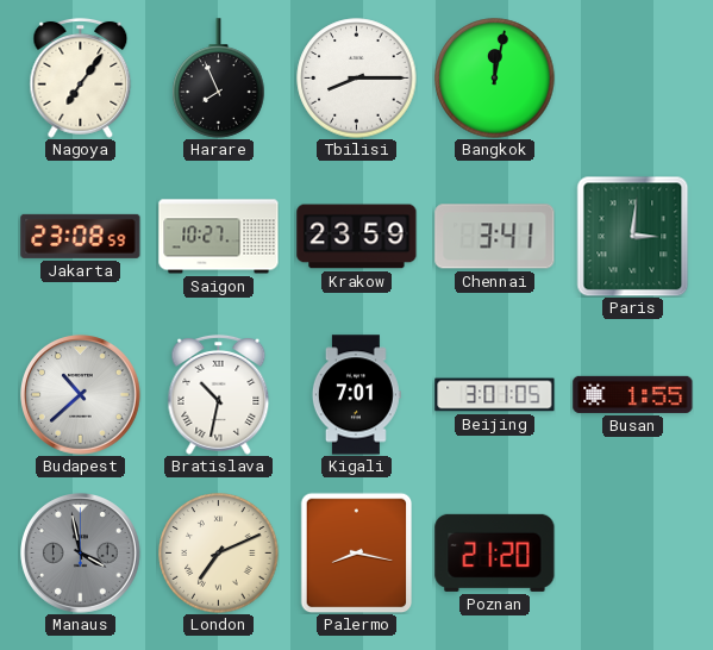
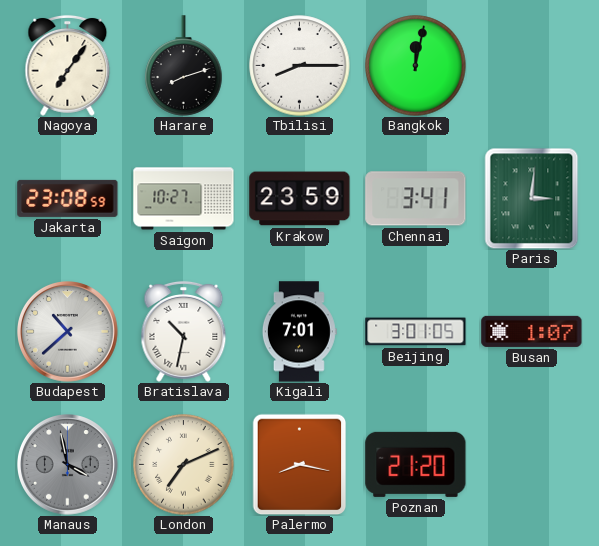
Harare: 7:56 -> 8:12
Busan: 1:55 -> 1:07
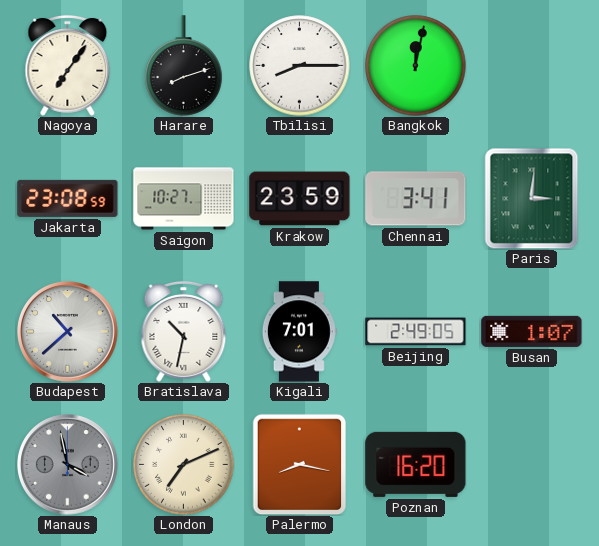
Beijing: 3:01 -> 2:49
Poznan: 21:20 -> 16:20
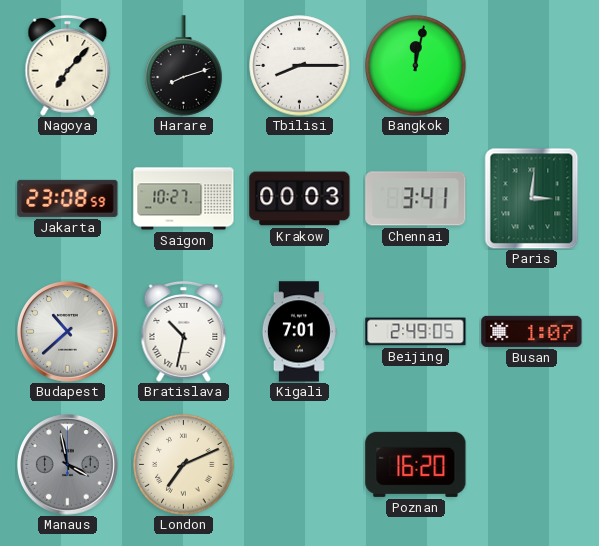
Nagoya: 7:06 -> 7:07
Krakow: 23:59 -> 00:03
Palermo: 8:17 -> none
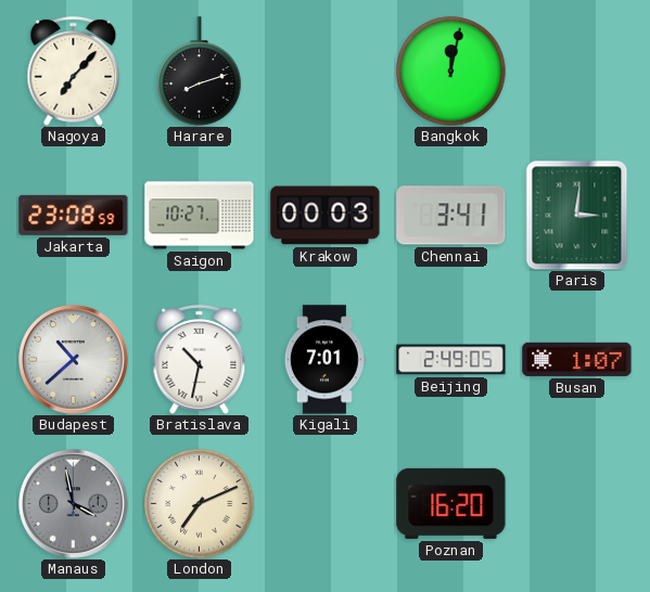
Tbilisi: 8:15 -> none
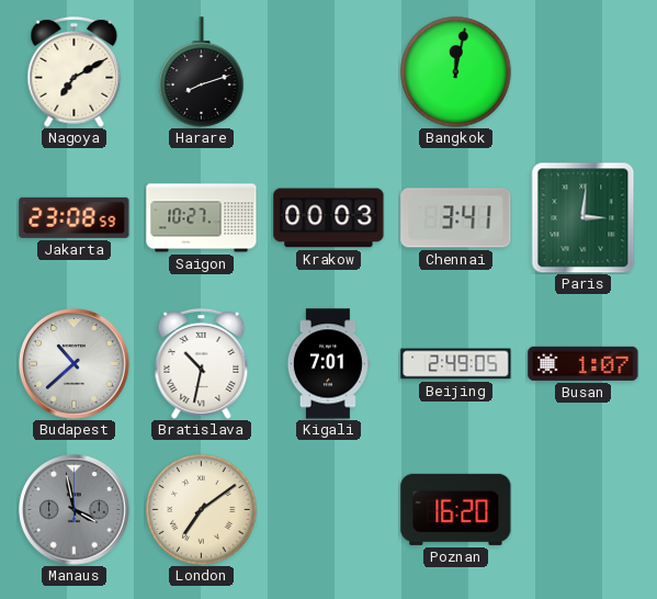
Nagoya: 7:07 -> 7:10
London: 7:11 -> 7:09
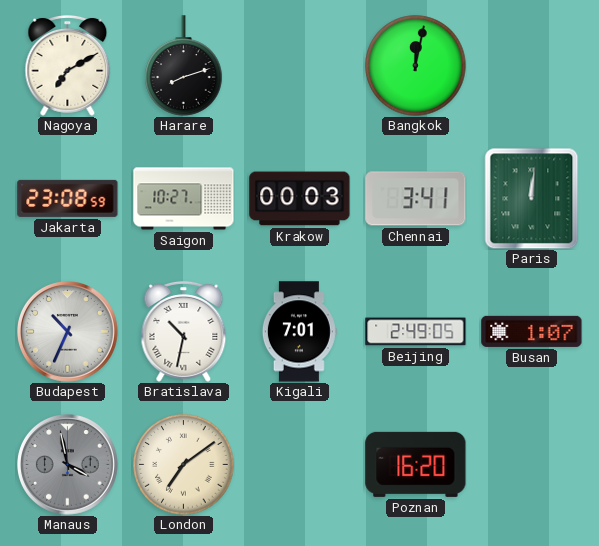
Paris: 3:01 -> 12:01
Budapest: 10:38 -> 10:34
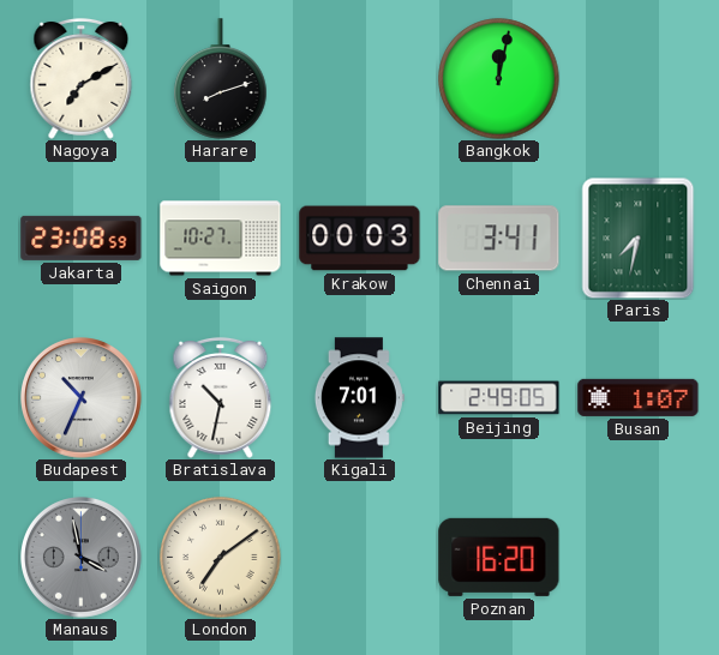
Paris: 12:01 -> 7:32
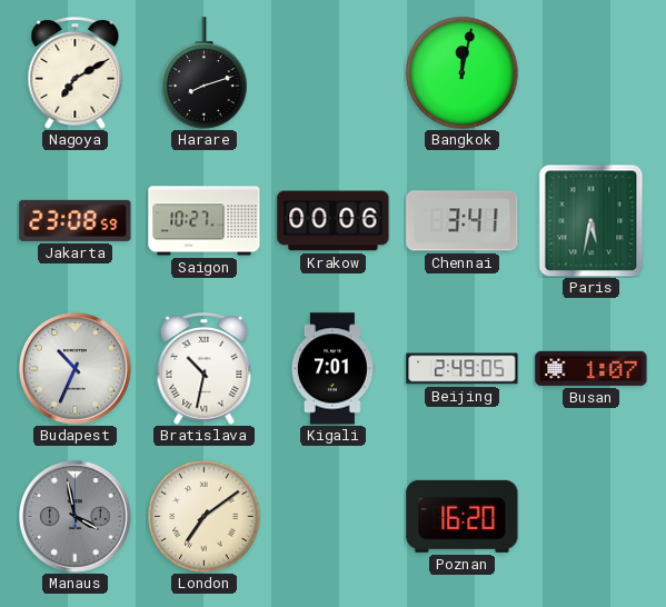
Krakow: 00:03 -> 00:06
Paris: 7:32 -> 5:32
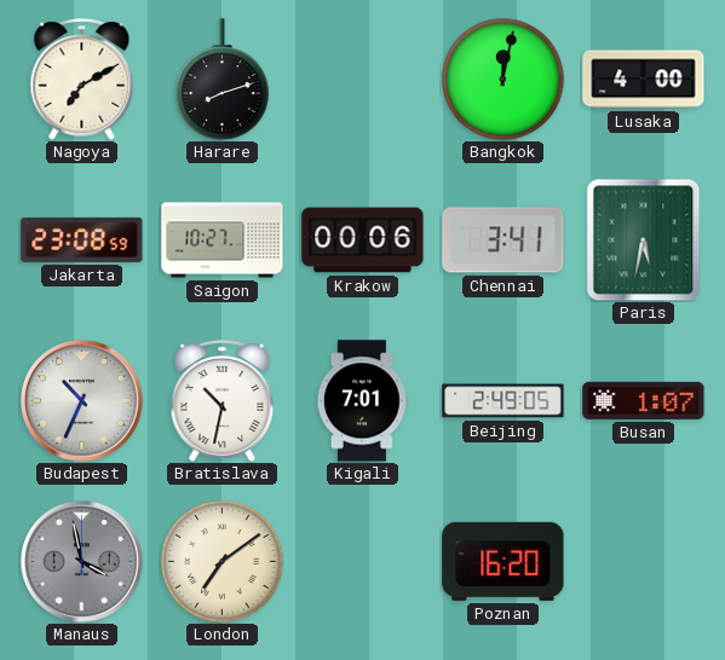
Lusaka: none -> 4:00
